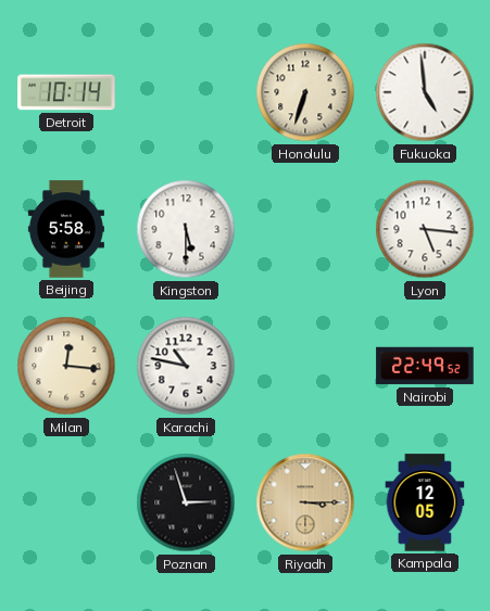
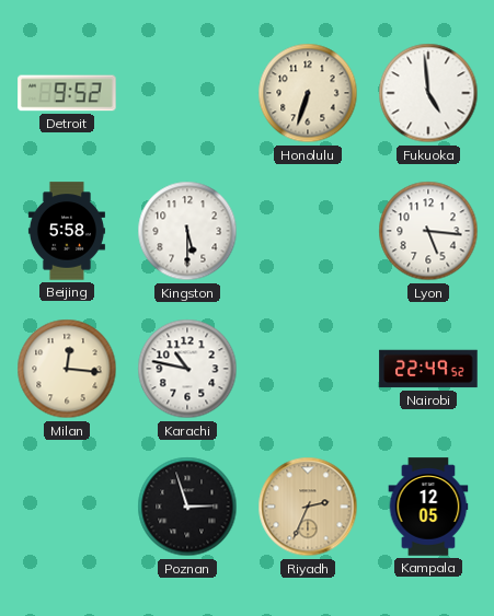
Detroit: 10:14 -> 9:52
Riyadh: 3:15 -> 2:34
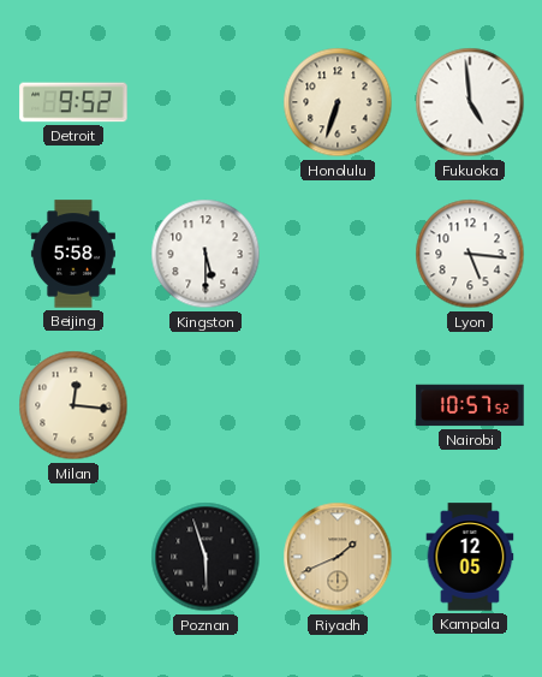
Karachi: 10:47 -> none
Nairobi: 22:49 -> 10:57
Poznan: 2:57 -> 5:57
Riyadh: 2:34 -> 1:41
